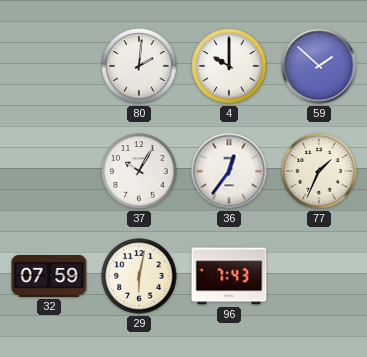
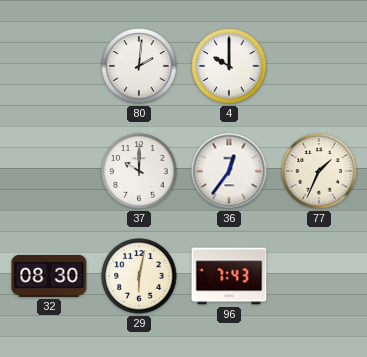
59: 1:52 -> none
37: 10:05 -> 10:00
32: 07:59 -> 08:30
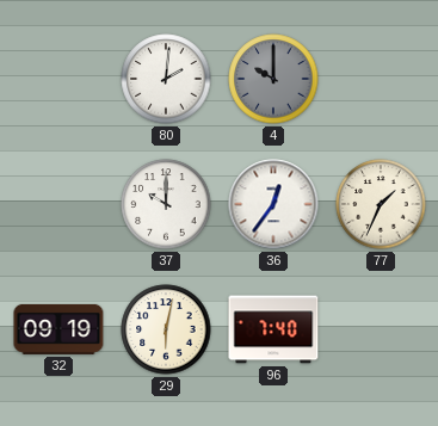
4 dial: white -> grey
32: 08:30 -> 09:19
96: 7:43 -> 7:40
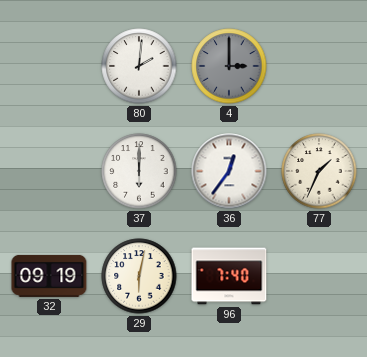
4: 10:00 -> 3:00
37: 10:00 -> 6:00
